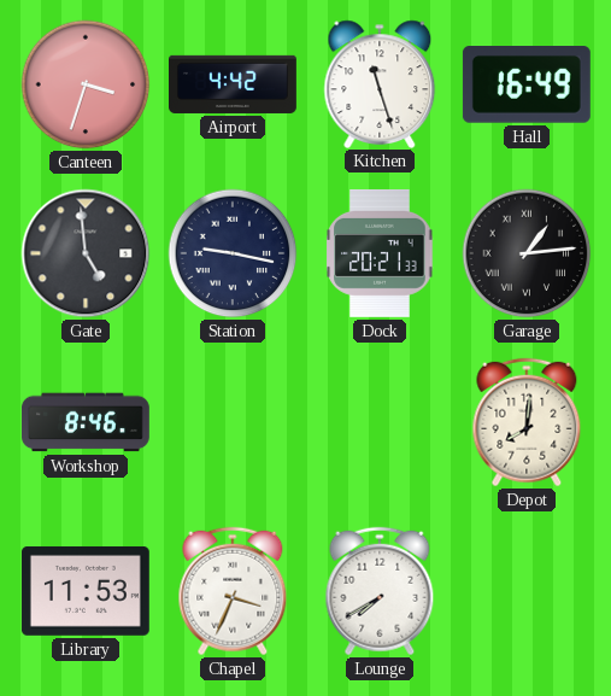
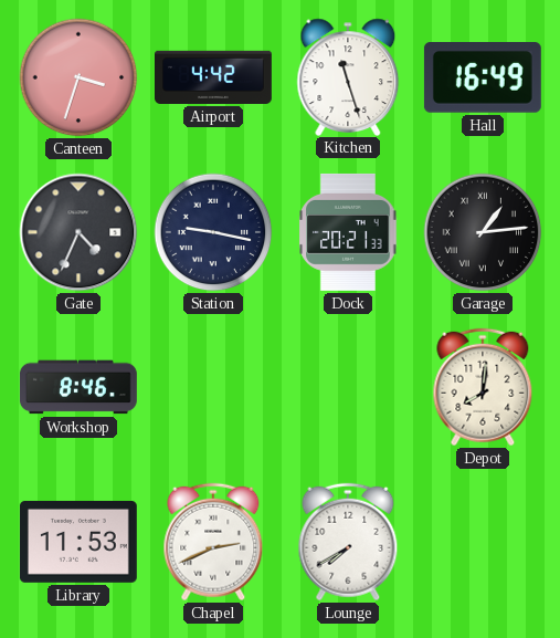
Gate: 4:59 -> 4:34
Chapel: 3:34 -> 2:41
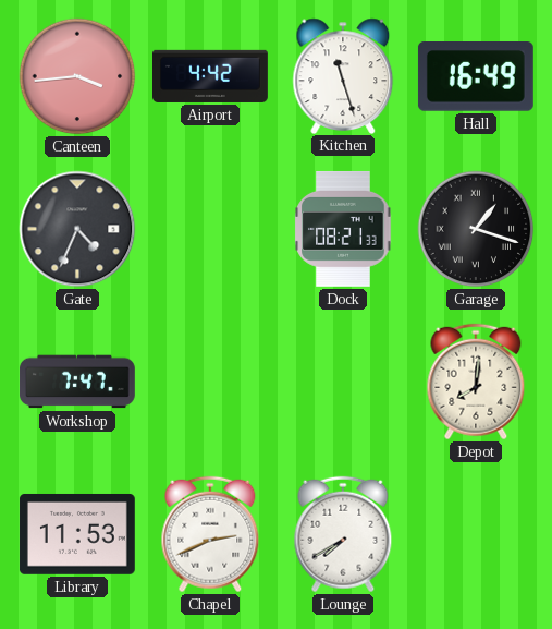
Canteen: 3:33 -> 3:44
Station: 9:17 -> none
Dock: 20:21 -> 08:21
Garage: 1:14 -> 1:18
Workshop: 8:46 -> 7:47
